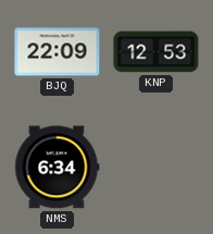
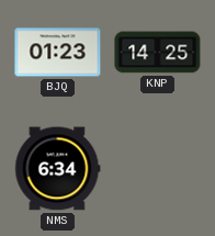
BJQ: 22:09 -> 01:23
KNP: 12:53 -> 14:25
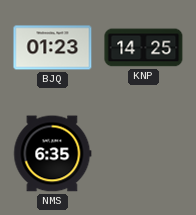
NMS: 6:34 -> 6:35
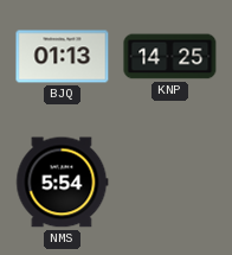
BJQ: 01:23 -> 01:13
NMS: 6:35 -> 5:54
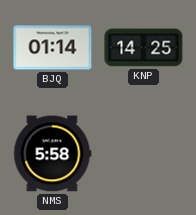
BJQ: 01:13 -> 01:14
NMS: 5:54 -> 5:58
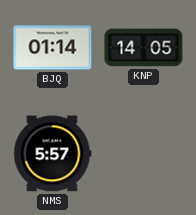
KNP: 14:25 -> 14:05
NMS: 5:58 -> 5:57
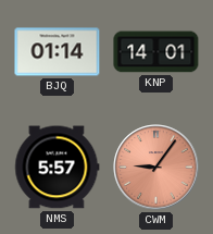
KNP: 14:05 -> 14:01
CWM: none -> 9:06
